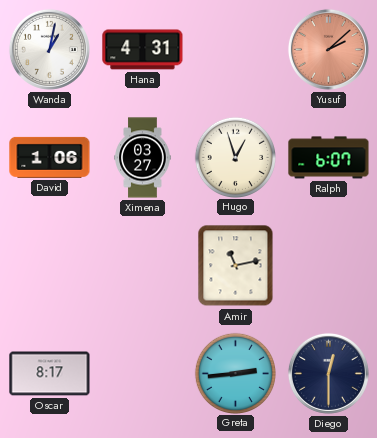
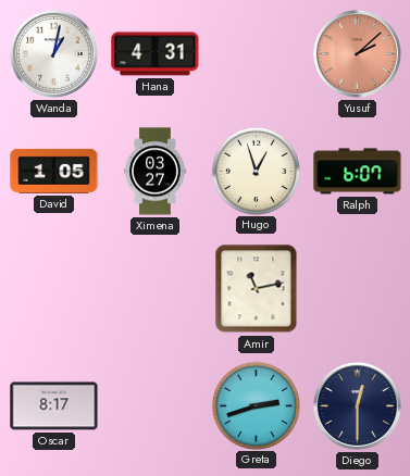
David: 1:06 -> 1:05
Greta: 2:44 -> 2:42
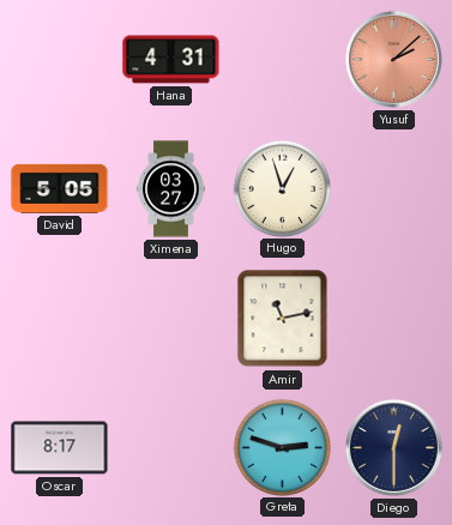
Wanda: 1:02 -> none
David: 1:05 -> 5:05
Ralph: 6:07 -> none
Greta: 2:42 -> 2:48
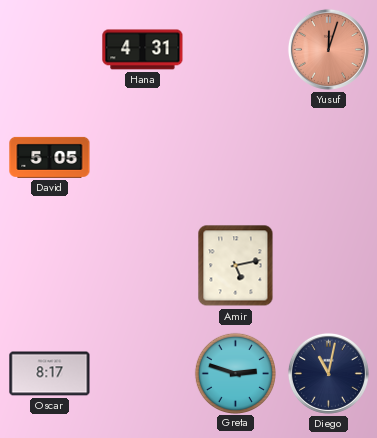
Yusuf: 2:08 -> 12:03
Ximena: 03:27 -> none
Hugo: 12:57 -> none
Amir: 11:13 -> 5:13
Diego: 12:30 -> 11:02
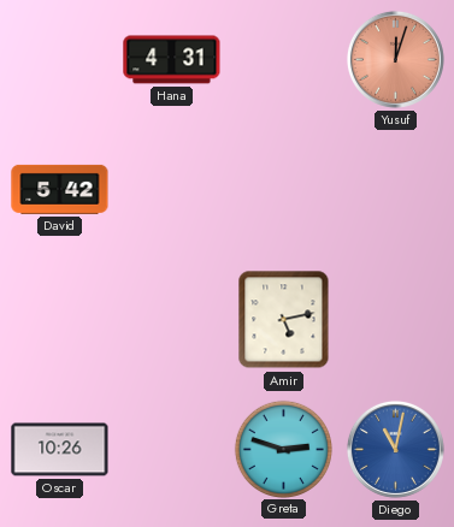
David: 5:05 -> 5:42
Oscar: 8:17 -> 10:26
Diego dial: navy -> blue
